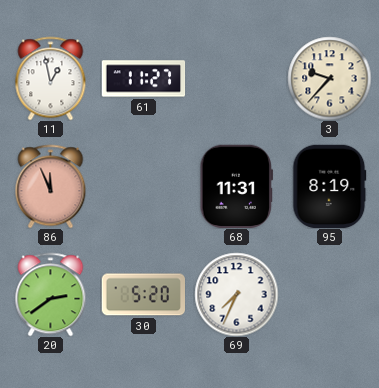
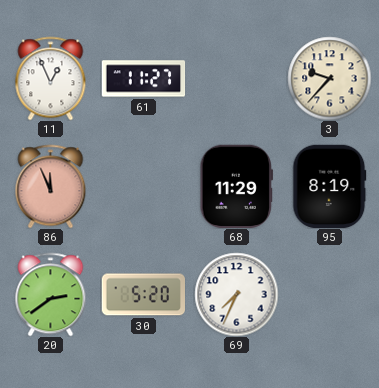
11: 12:58 -> 12:56
68: 11:31 -> 11:29
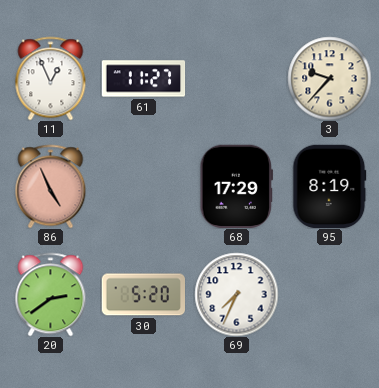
86: 11:56 -> 4:56
68: 11:29 -> 17:29
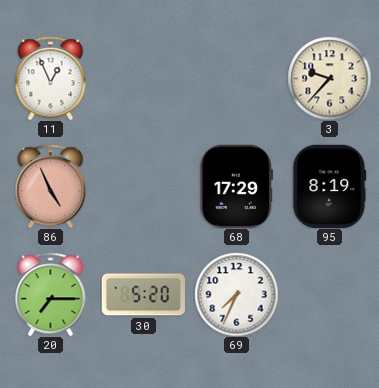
61: 11:27 -> none
20: 2:39 -> 7:15
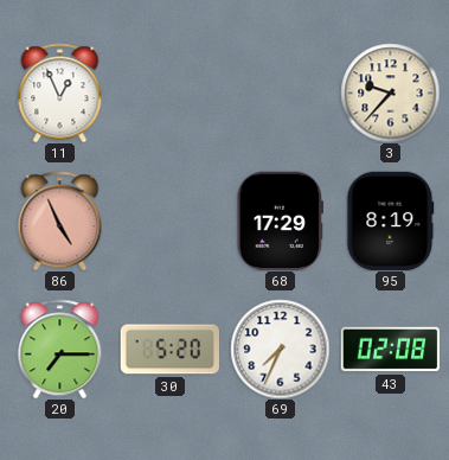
43: none -> 02:08
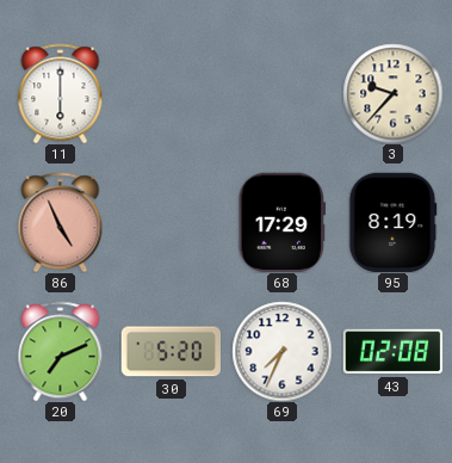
11: 12:56 -> 6:00
20: 7:15 -> 7:11
